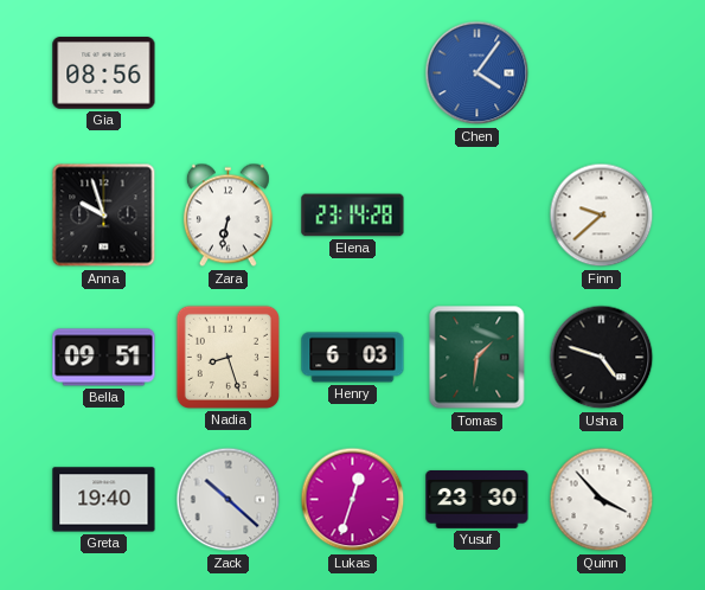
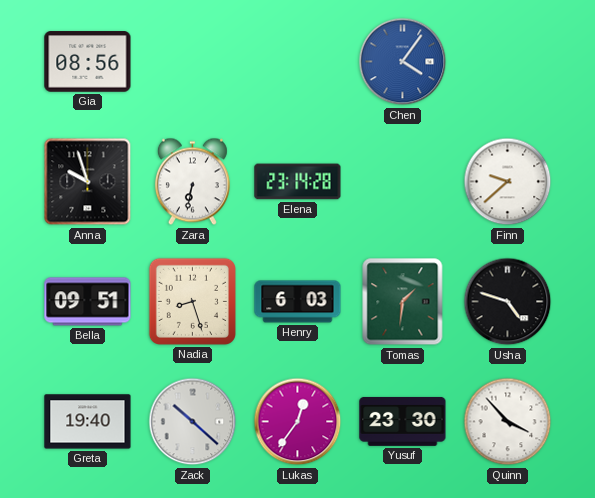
Lukas: 12:33 -> 12:36
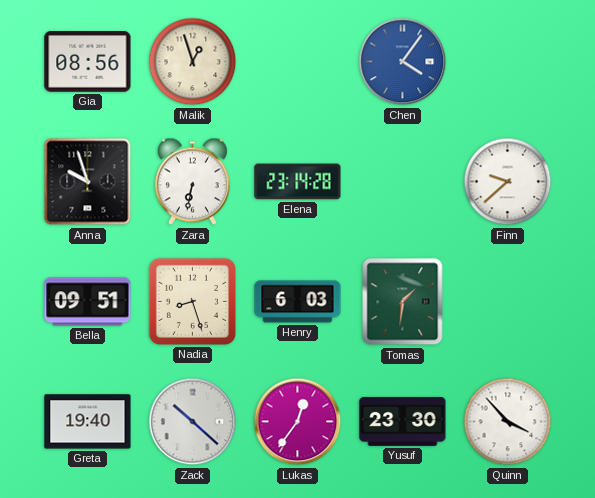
Malik: none -> 12:57
Usha: 4:48 -> none
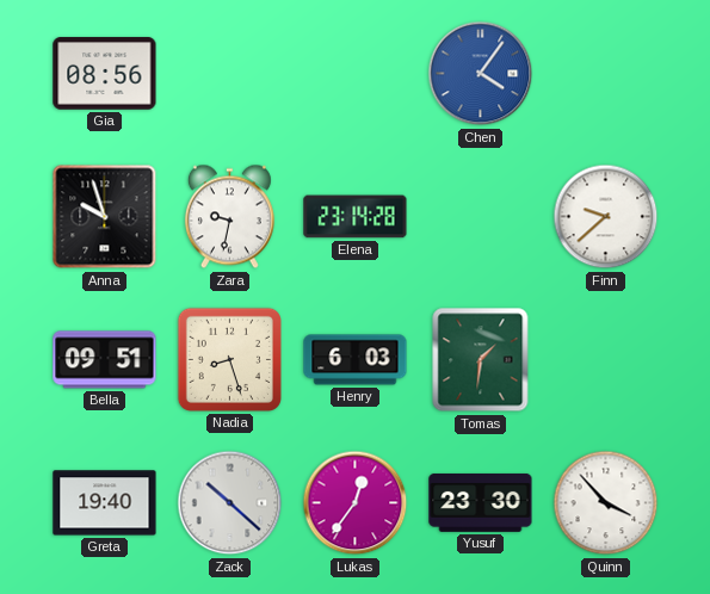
Malik: 12:57 -> none
Zara: 6:32 -> 9:32
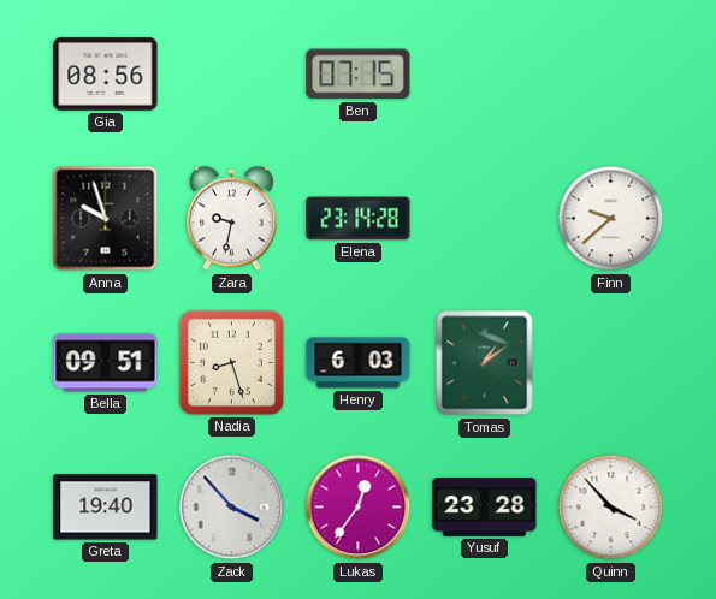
Ben: none -> 07:15
Chen: 4:06 -> none
Tomas: 1:31 -> 1:09
Zack: 10:22 -> 3:53
Yusuf: 23:30 -> 23:28
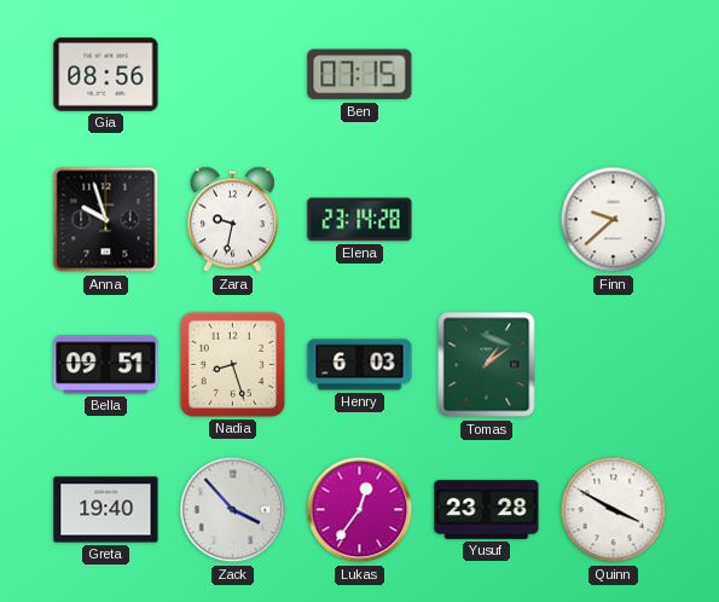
Quinn: 3:53 -> 3:50
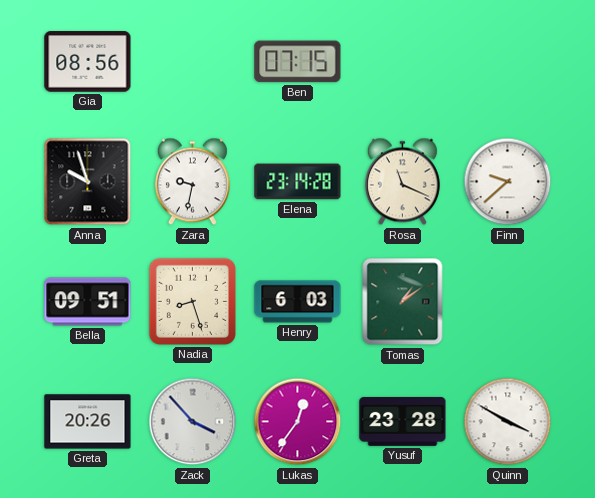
Rosa: none -> 11:19
Greta: 19:40 -> 20:26
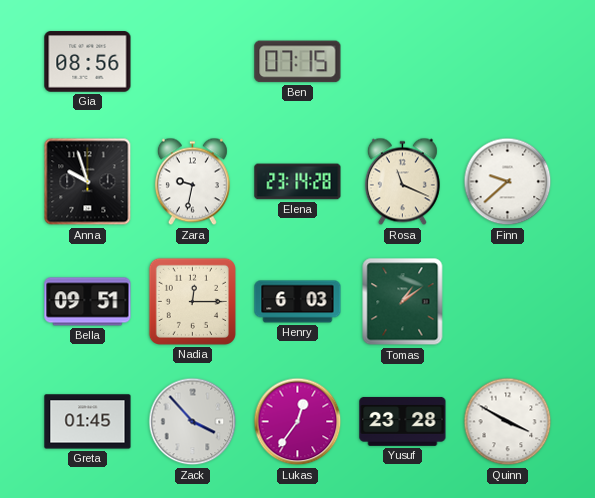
Nadia: 8:27 -> 12:15
Greta: 20:26 -> 01:45
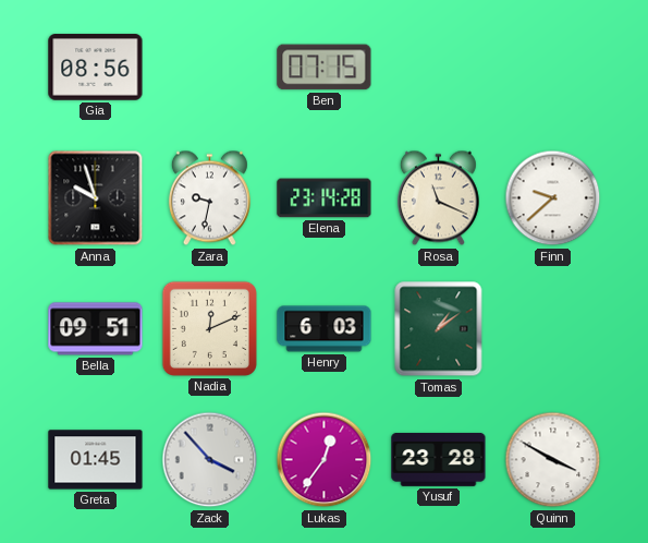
Nadia: 12:15 -> 12:11
